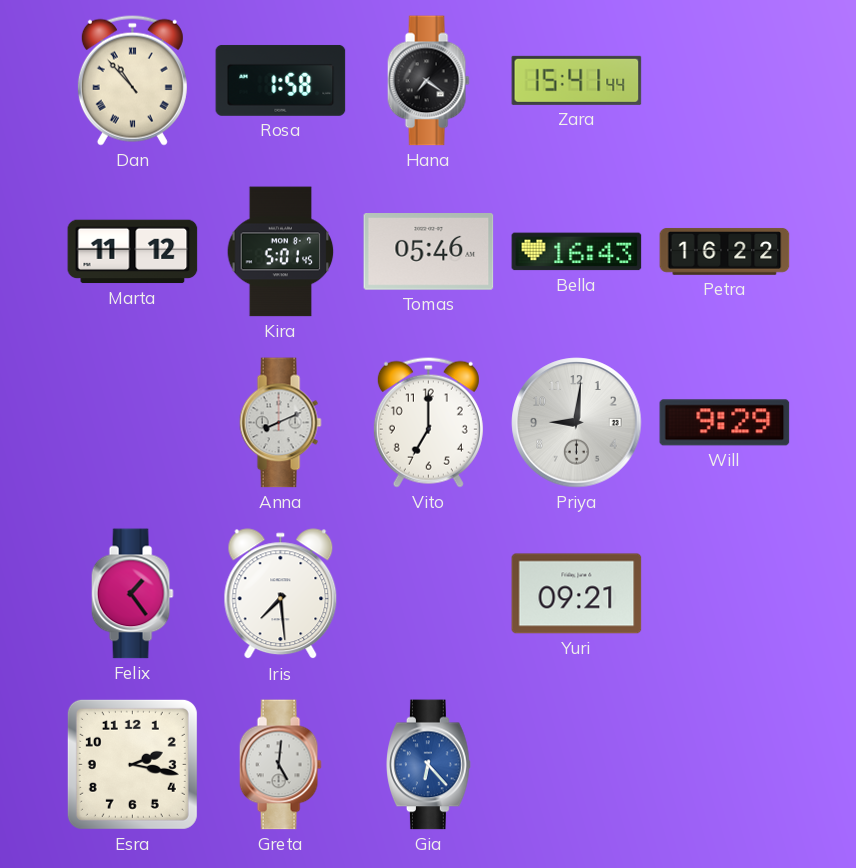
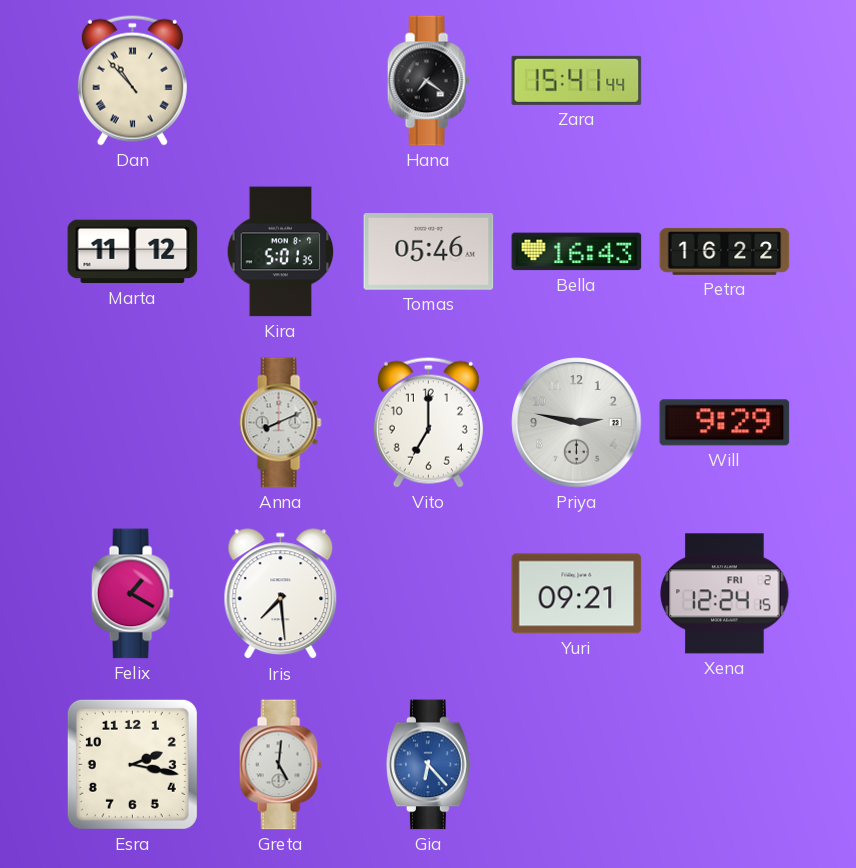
Rosa: 1:58 -> none
Kira: 5:01:45 -> 5:01:35
Priya: 9:01 -> 2:47
Felix: 1:24 -> 1:20
Xena: none -> 12:24
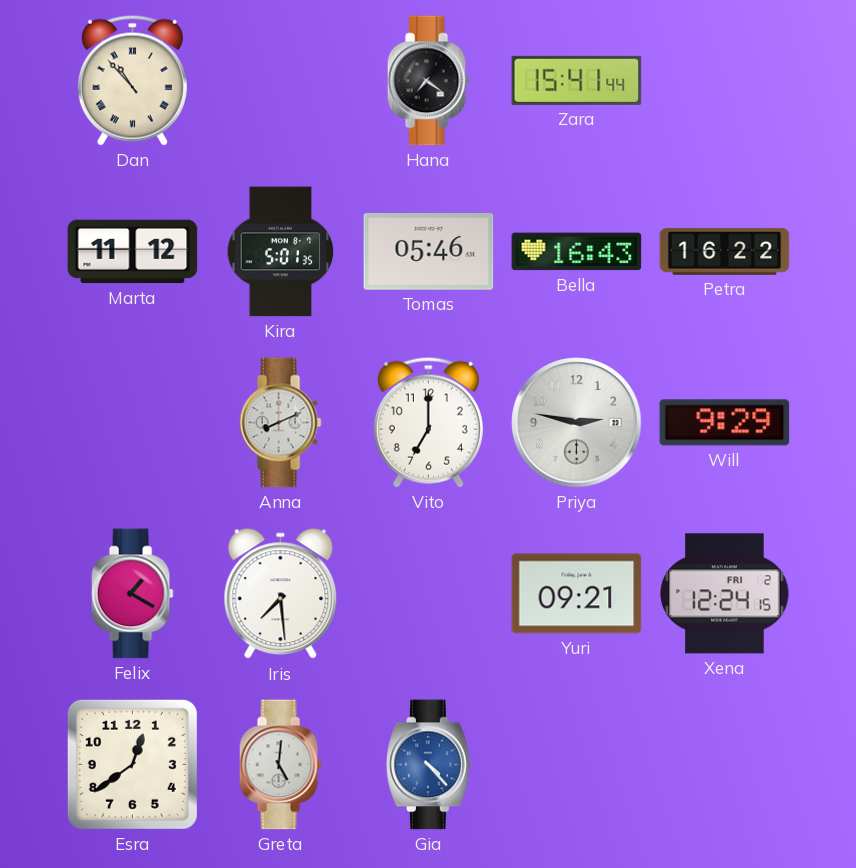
Esra: 2:17 -> 12:39
Gia: 6:23 -> 4:23
